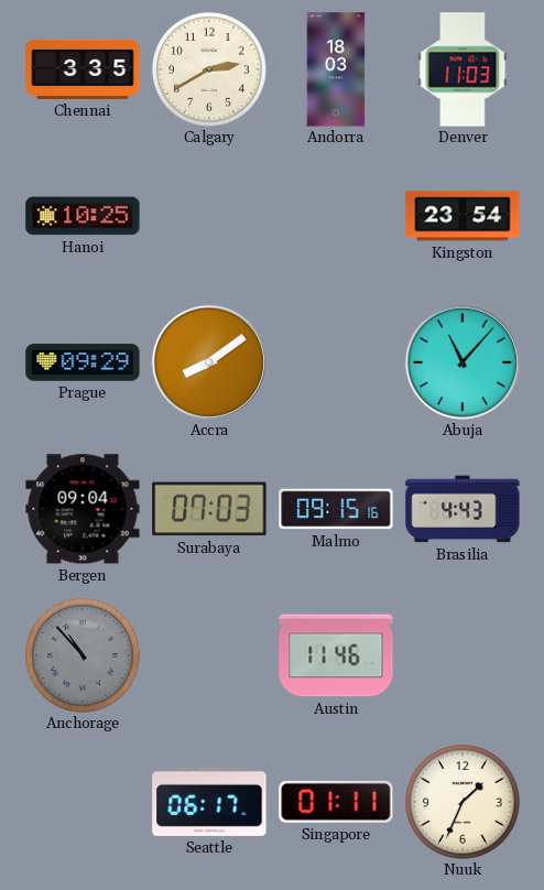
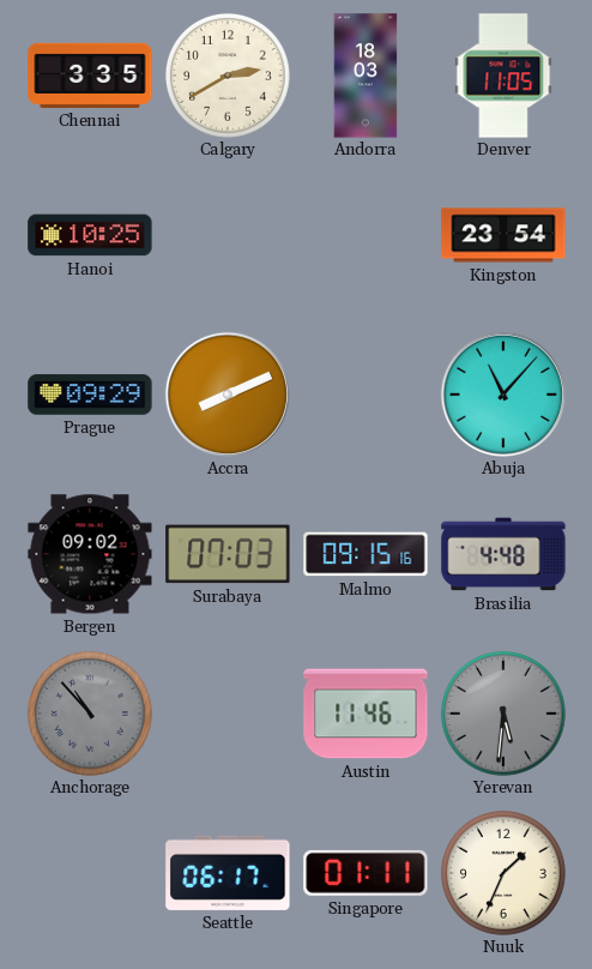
Denver: 11:03 -> 11:05
Accra: 8:09 -> 8:11
Bergen: 09:04 -> 09:02
Brasilia: 4:43 -> 4:48
Yerevan: none -> 5:31
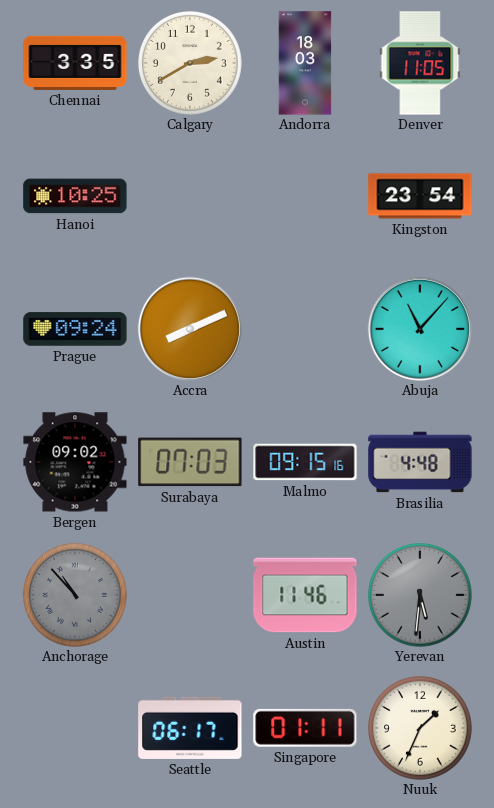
Prague: 09:29 -> 09:24
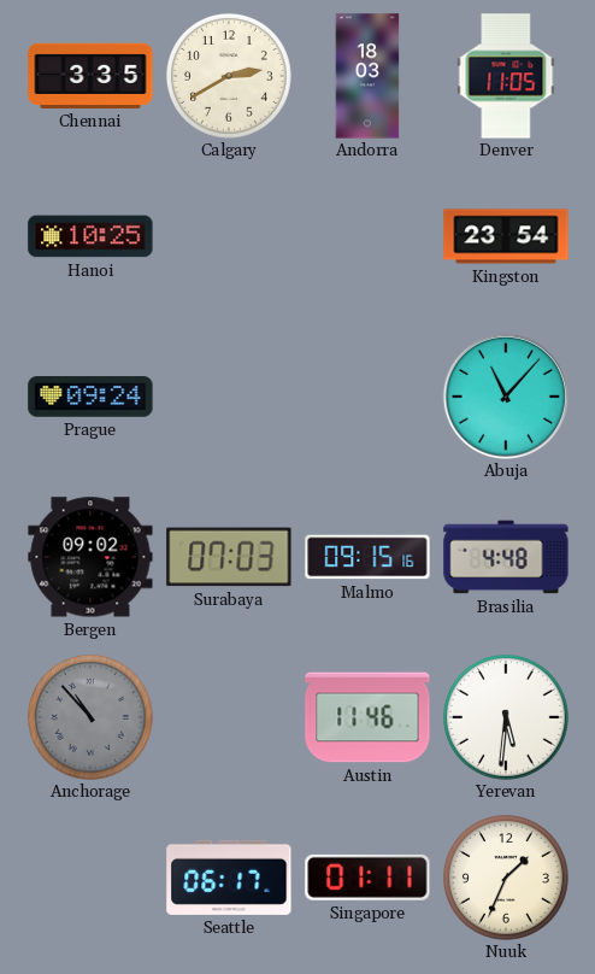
Accra: 8:11 -> none
Yerevan dial: grey -> white
